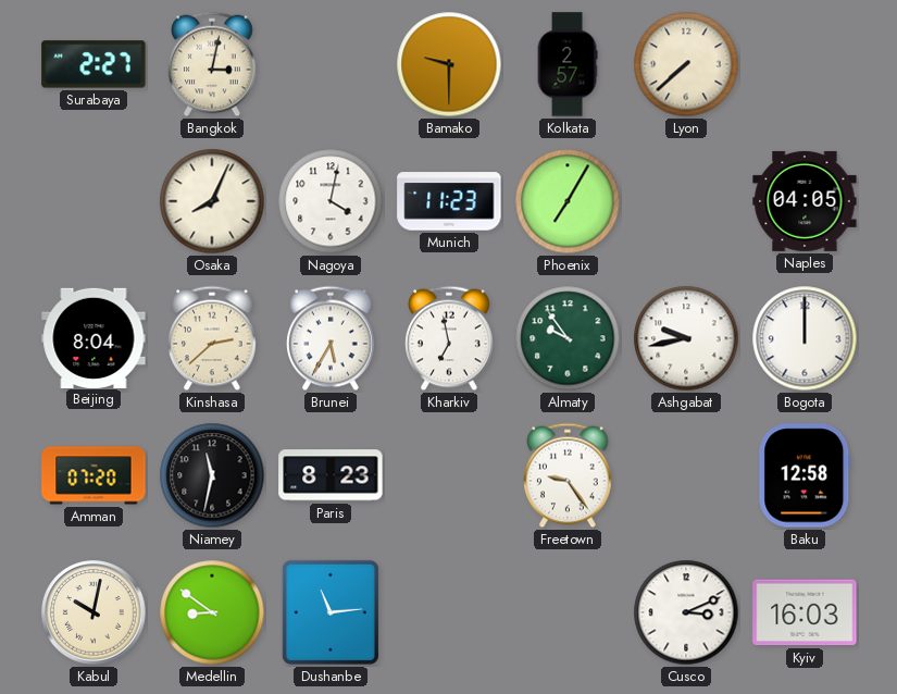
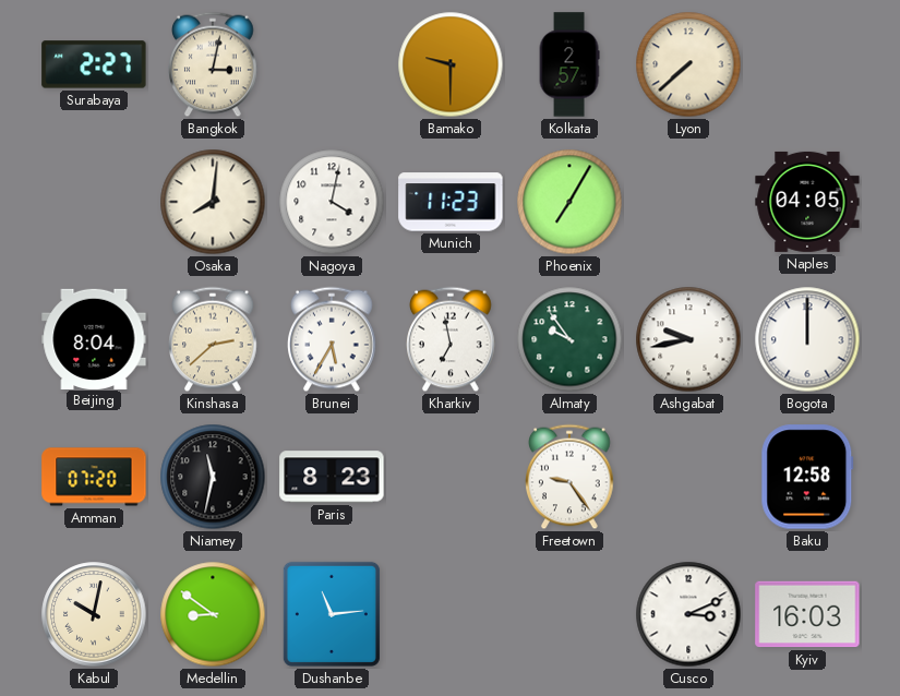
Osaka: 8:04 -> 8:01
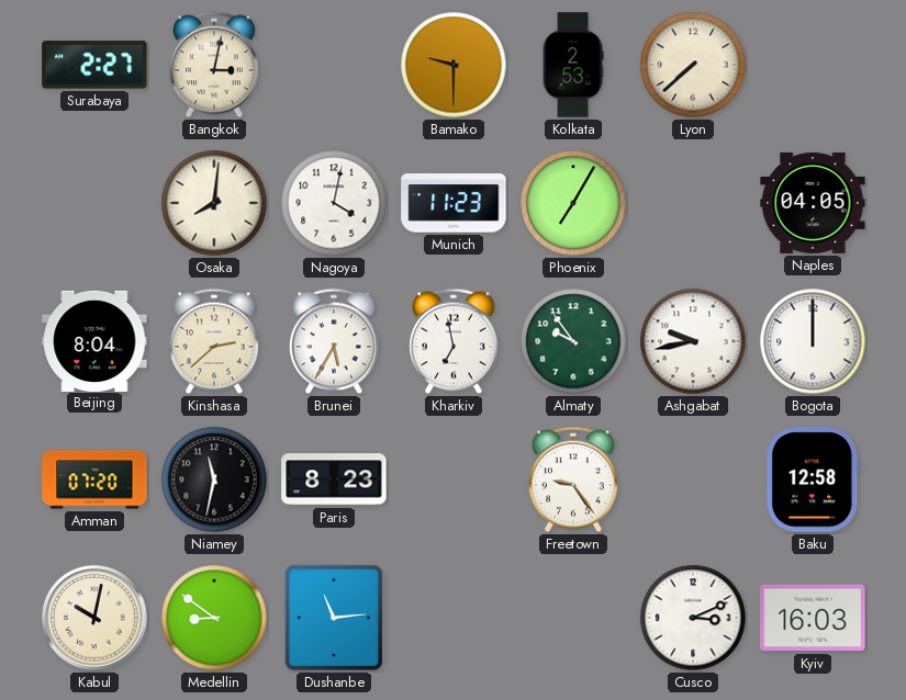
Kolkata: 2:57 -> 2:53
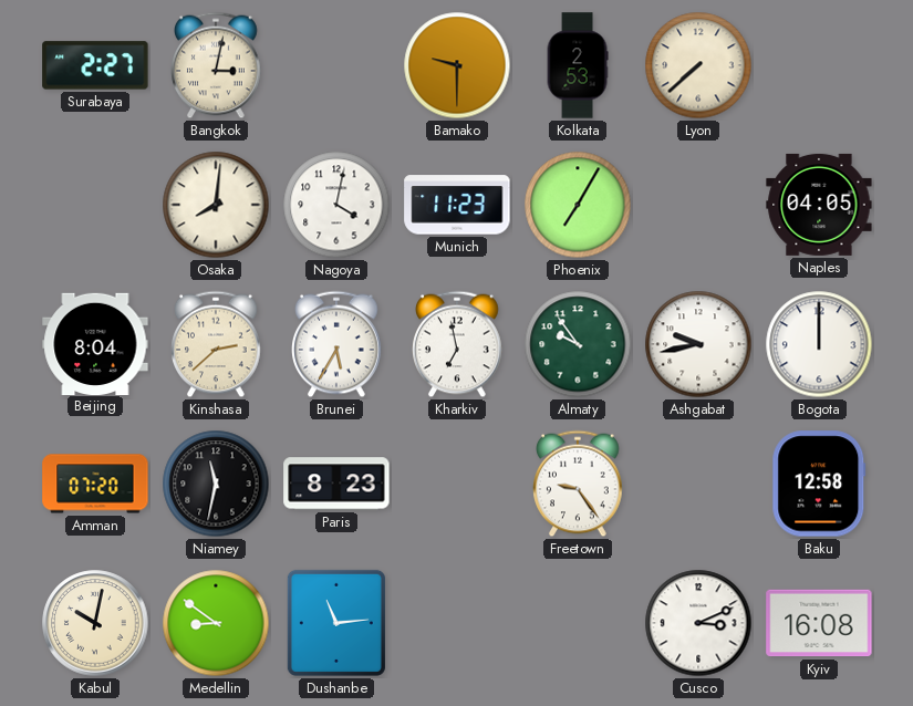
Kyiv: 16:03 -> 16:08
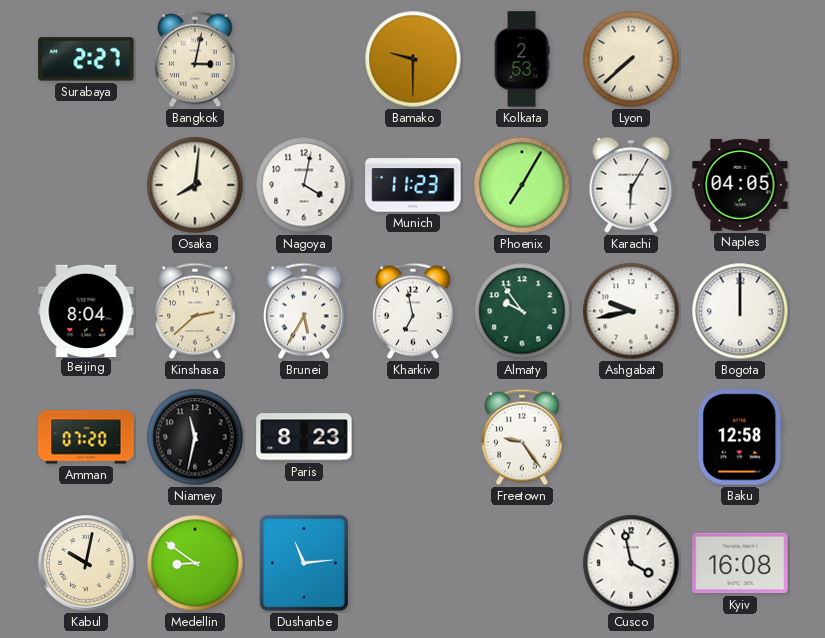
Karachi: none -> 6:05
Cusco: 3:11 -> 3:58
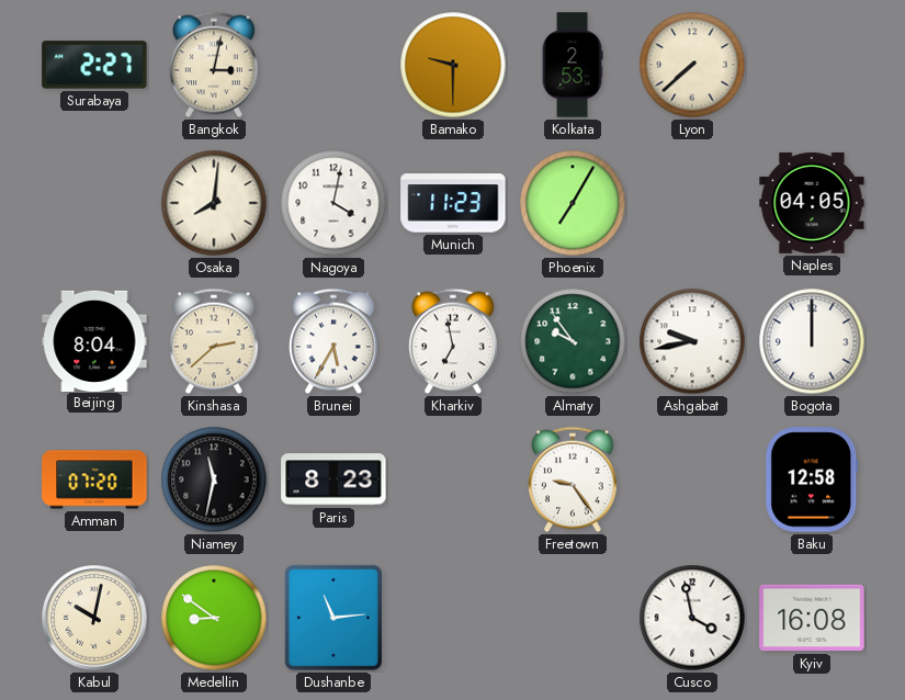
Karachi: 6:05 -> none
